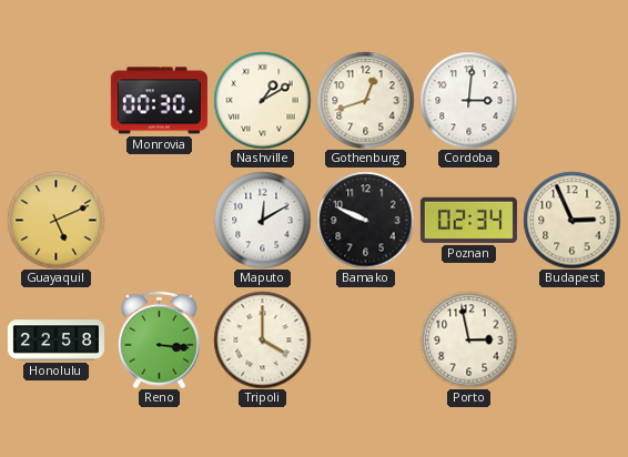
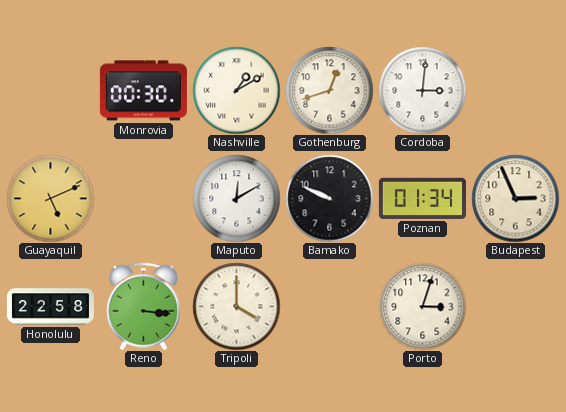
Poznan: 02:34 -> 01:34
Porto: 2:58 -> 3:03
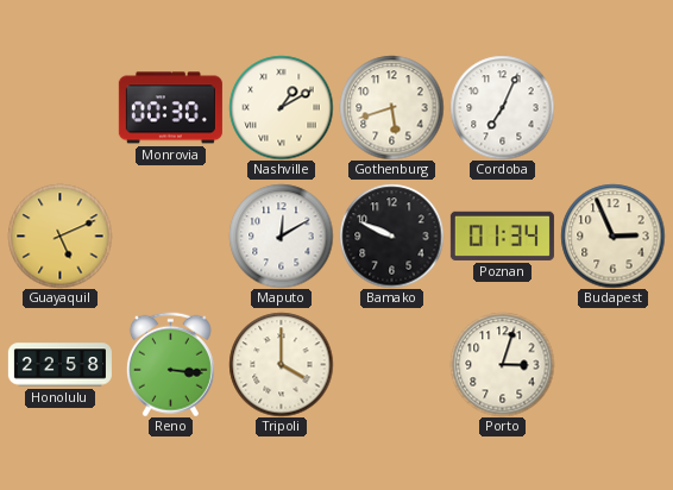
Gothenburg: 12:42 -> 5:42
Cordoba: 3:01 -> 7:04
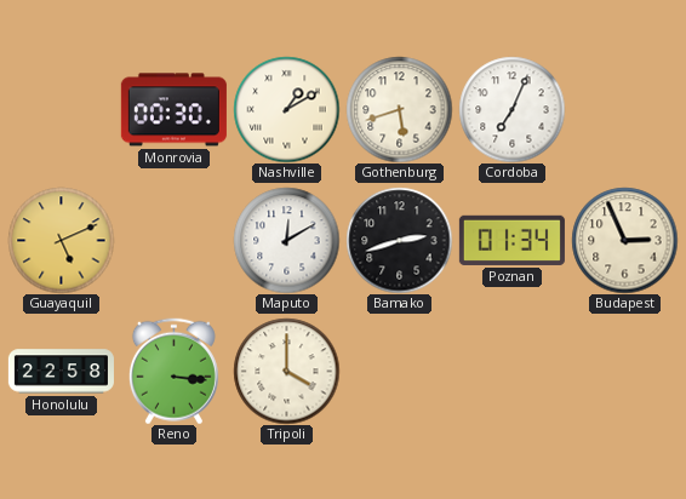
Bamako: 9:49 -> 2:42
Porto: 3:03 -> none
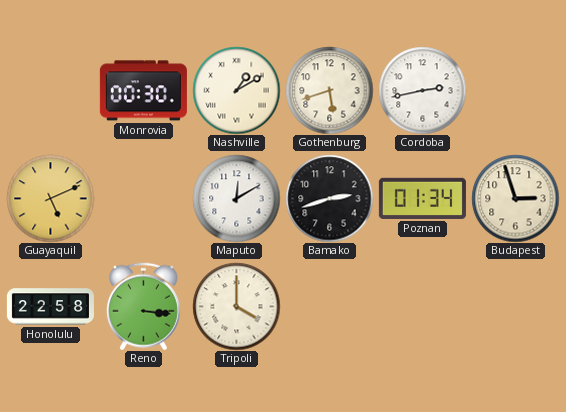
Cordoba: 7:04 -> 2:43
Budapest: 2:56 -> 2:57
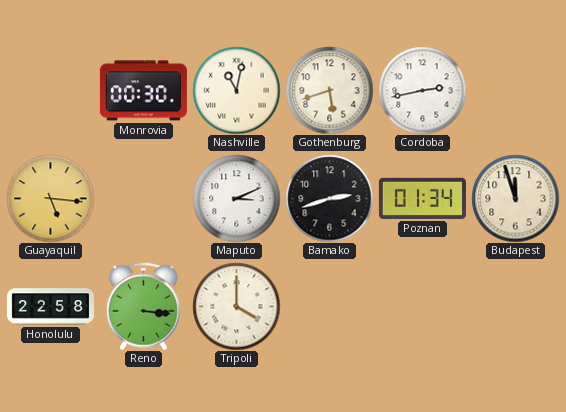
Nashville: 1:10 -> 11:02
Guayaquil: 5:11 -> 5:16
Maputo: 12:10 -> 3:11
Budapest: 2:57 -> 11:57
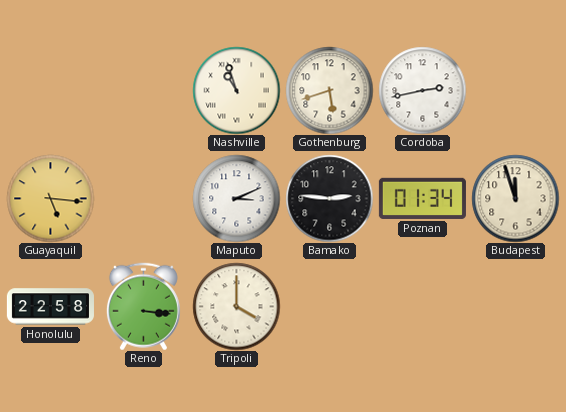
Monrovia: 00:30 -> none
Nashville: 11:02 -> 10:57
Bamako: 2:42 -> 2:46
